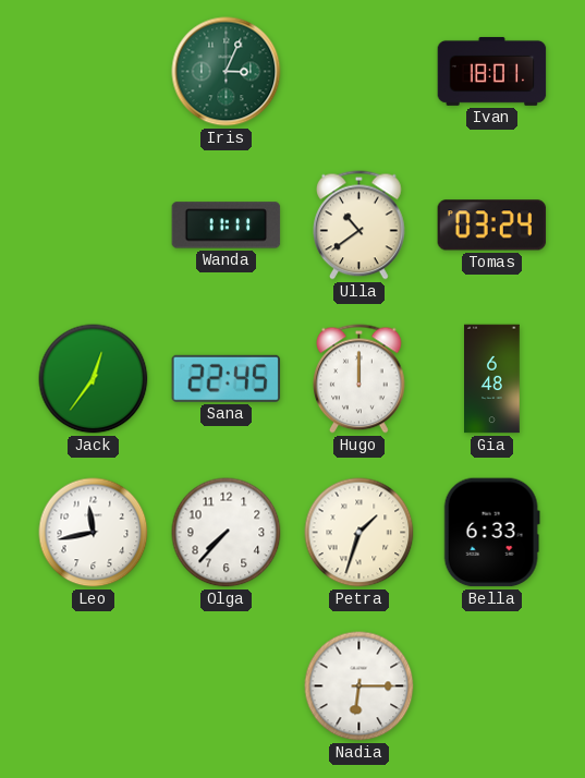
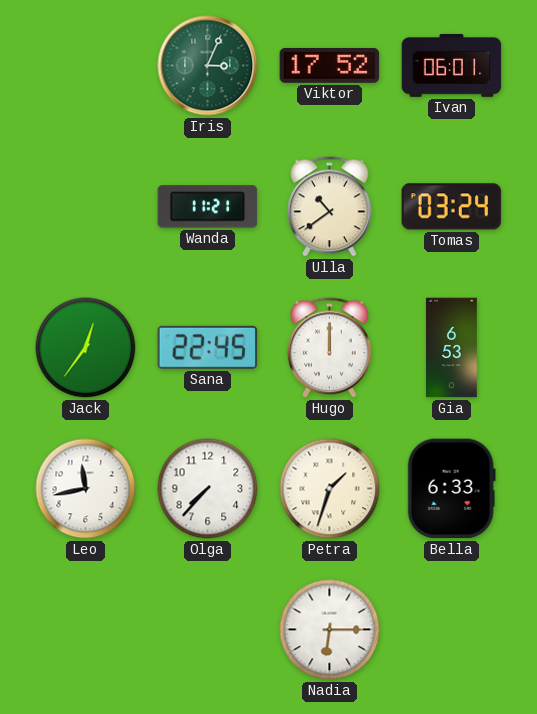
Viktor: none -> 17:52
Ivan: 18:01 -> 06:01
Wanda: 11:11 -> 11:21
Gia: 6:48 -> 6:53
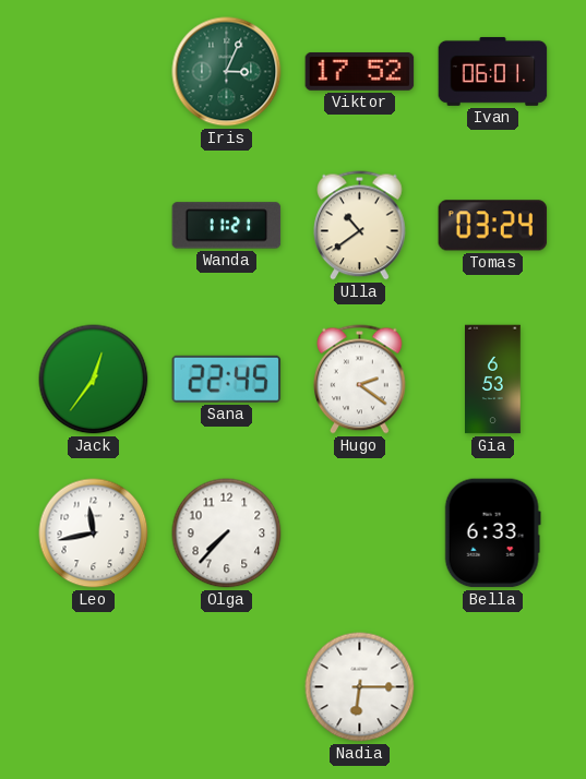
Hugo: 12:00 -> 2:21
Petra: 1:33 -> none
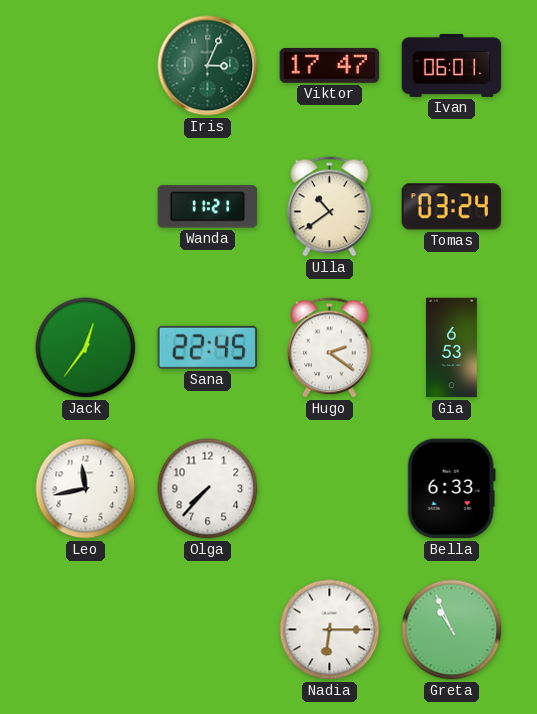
Viktor: 17:52 -> 17:47
Greta: none -> 10:56
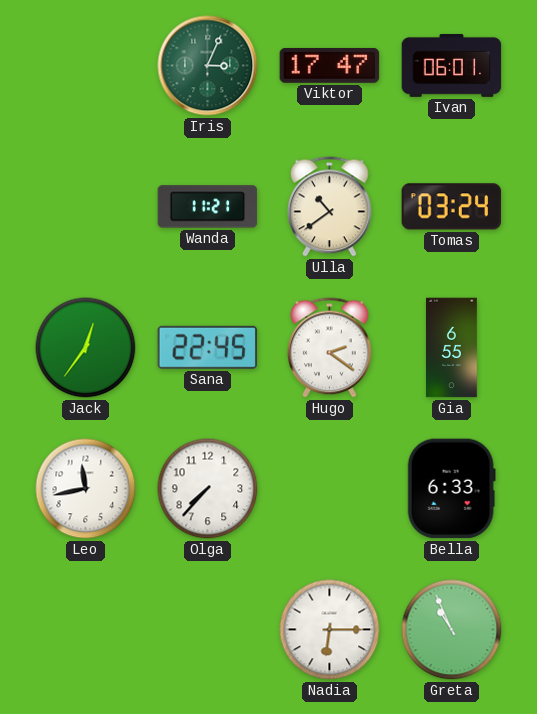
Gia: 6:53 -> 6:55
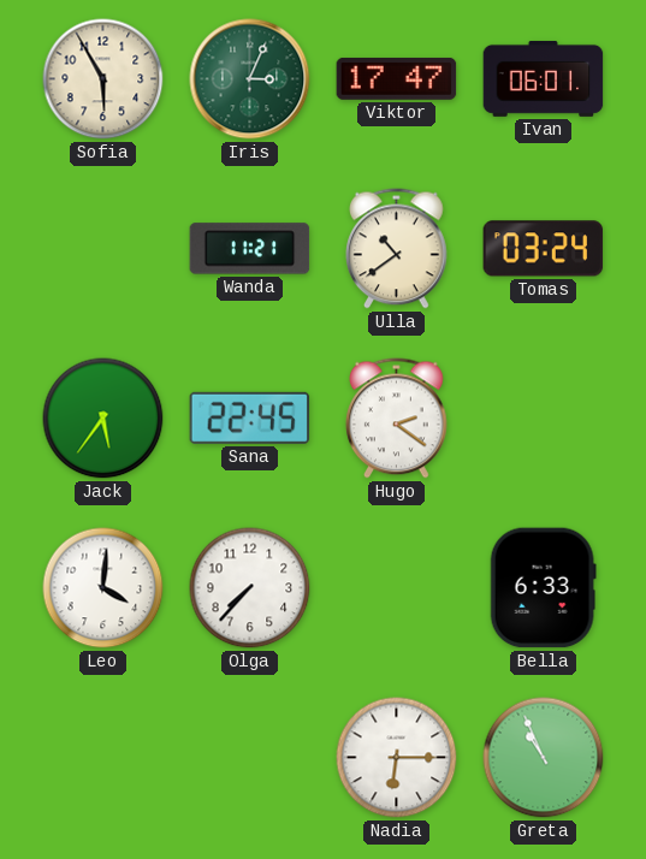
Sofia: none -> 5:55
Jack: 12:36 -> 5:36
Gia: 6:55 -> none
Leo: 11:43 -> 4:01
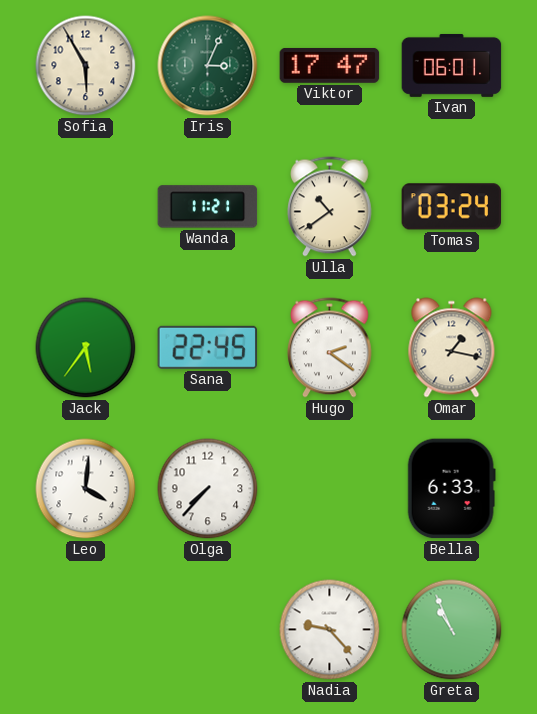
Omar: none -> 1:17
Nadia: 6:15 -> 9:23
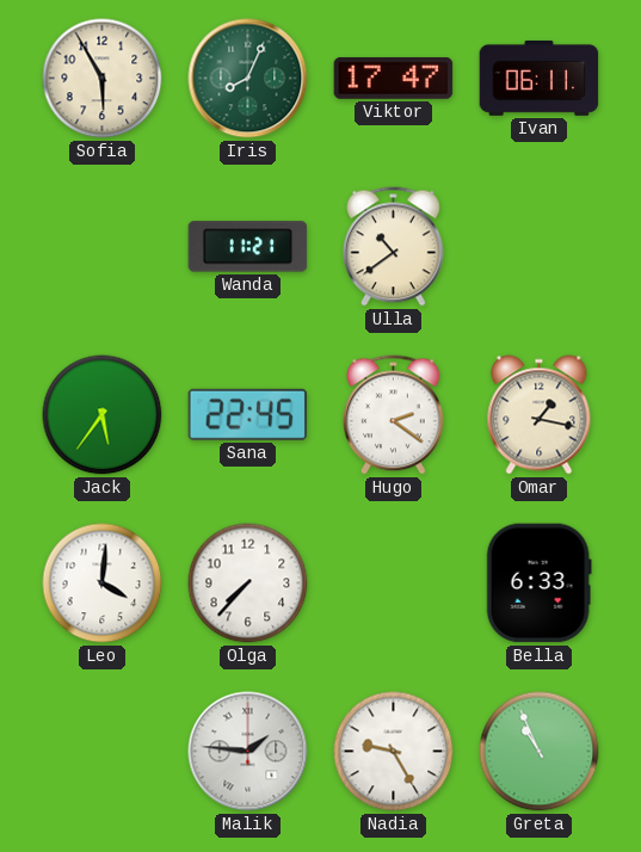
Iris: 3:04 -> 8:04
Ivan: 06:01 -> 06:11
Tomas: 03:24 -> none
Malik: none -> 1:46
Nadia: 9:23 -> 9:25
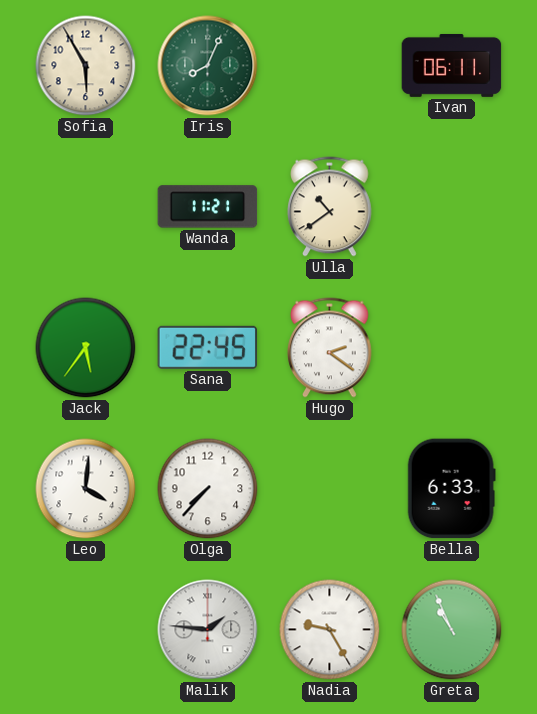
Viktor: 17:47 -> none
Omar: 1:17 -> none
